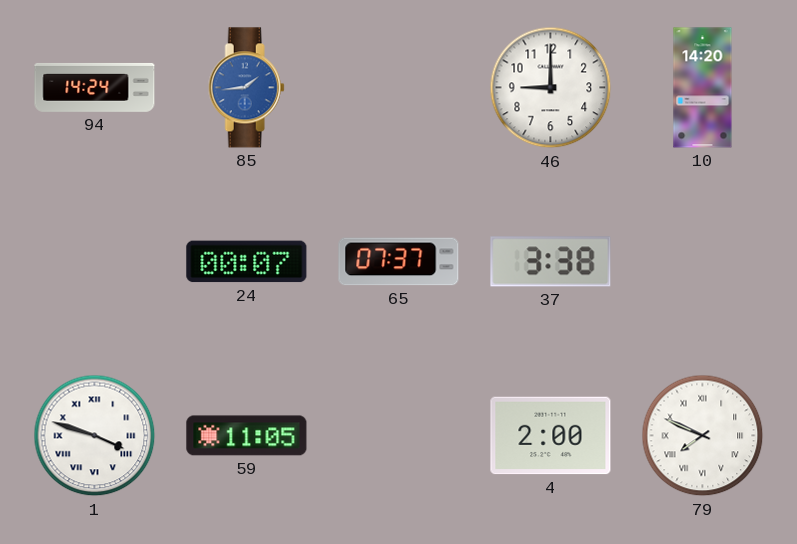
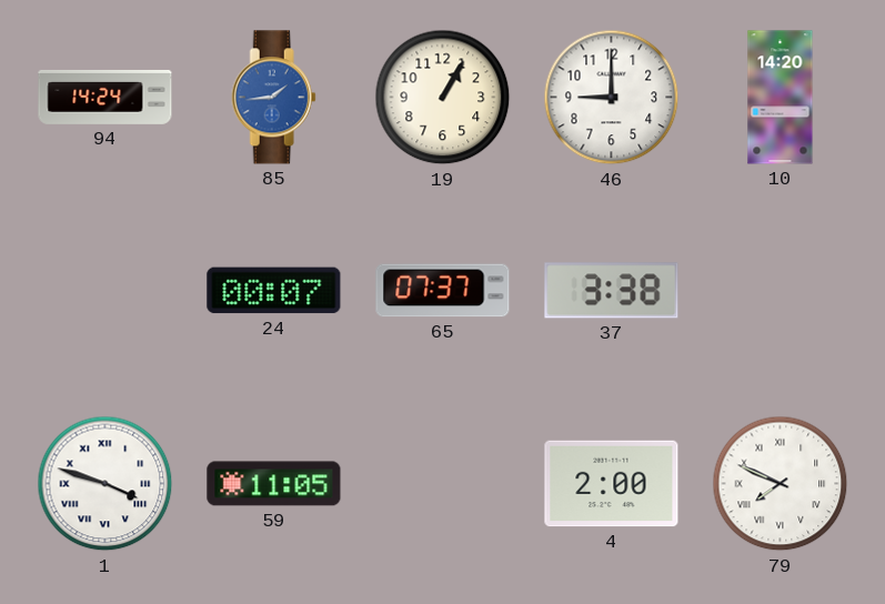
19: none -> 1:05
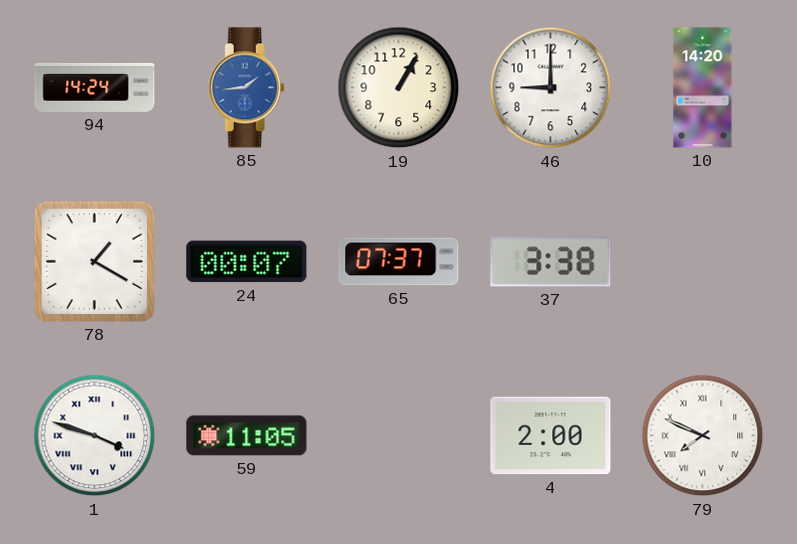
78: none -> 1:20
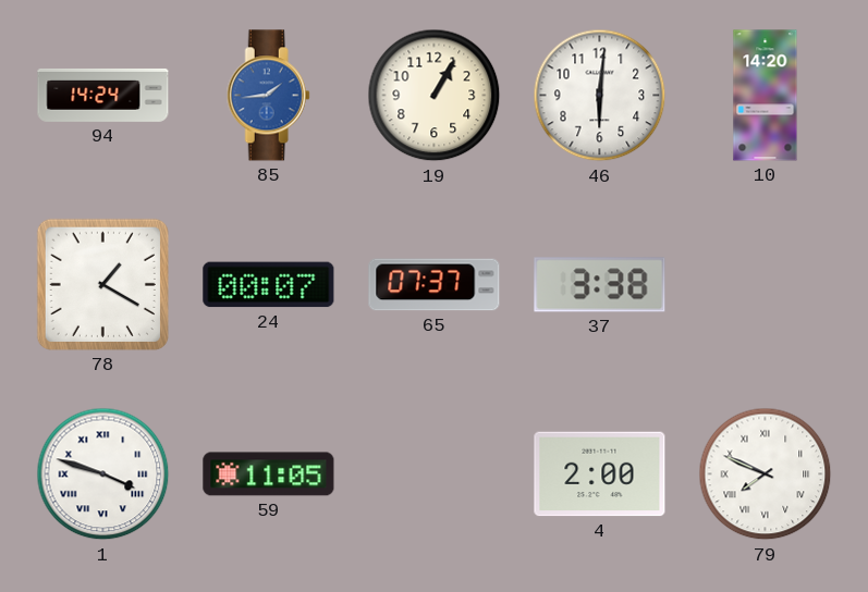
46: 9:00 -> 6:01
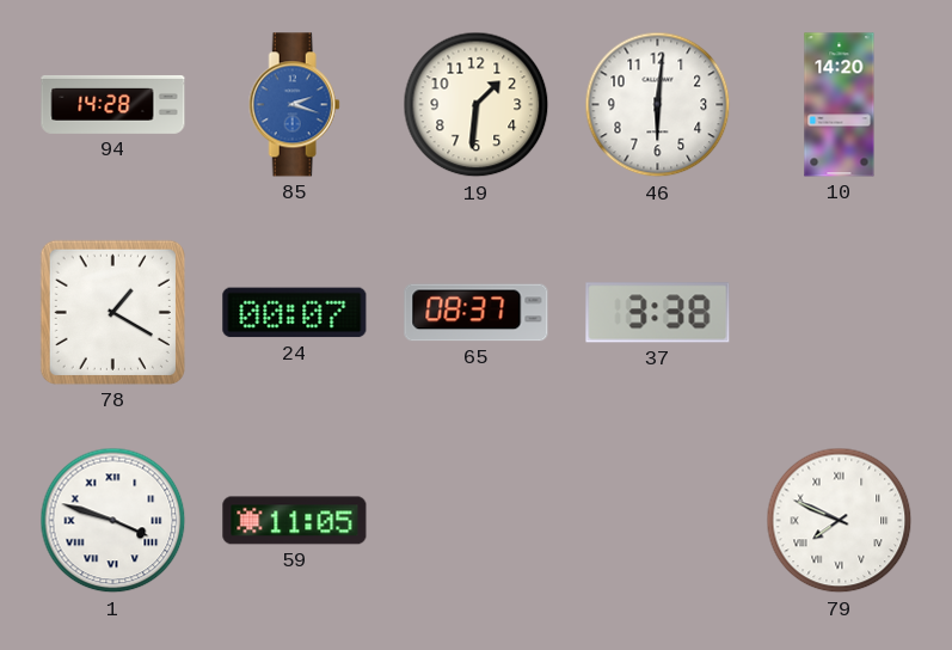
94: 14:24 -> 14:28
85: 1:44 -> 2:18
19: 1:05 -> 1:31
65: 07:37 -> 08:37
4: 2:00 -> none
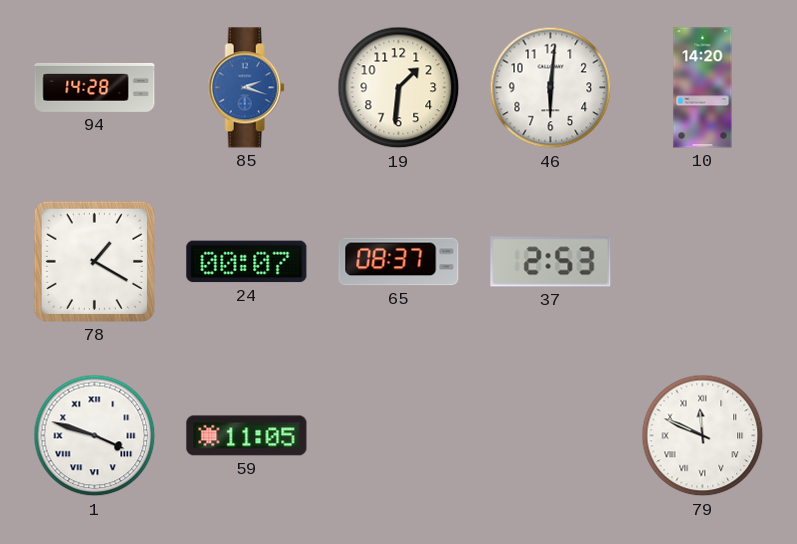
37: 3:38 -> 2:53
79: 7:49 -> 11:49
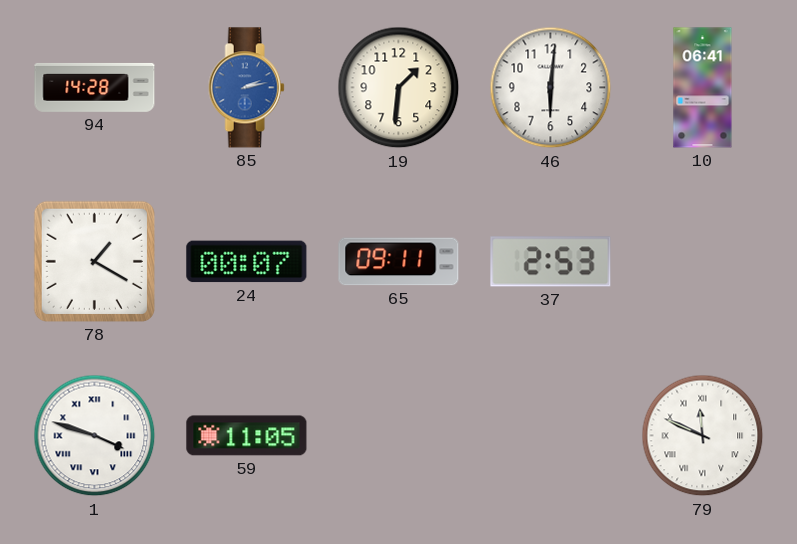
85: 2:18 -> 2:13
10: 14:20 -> 06:41
65: 08:37 -> 09:11
